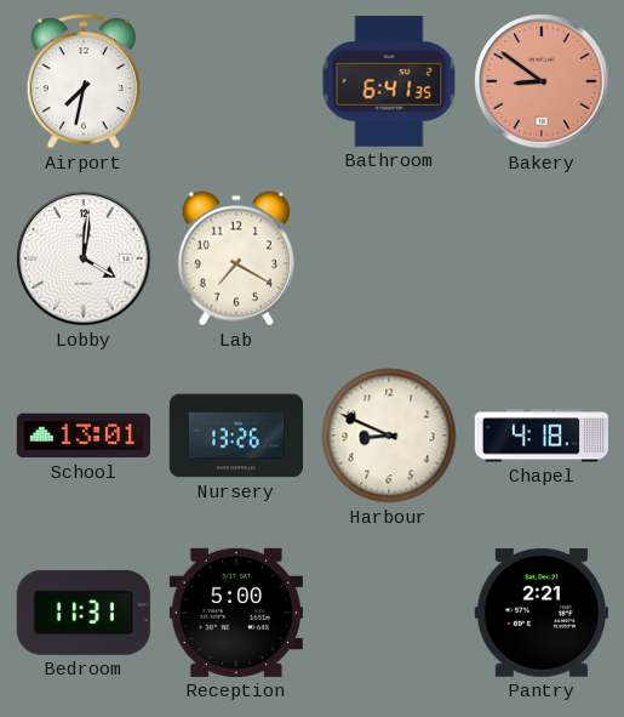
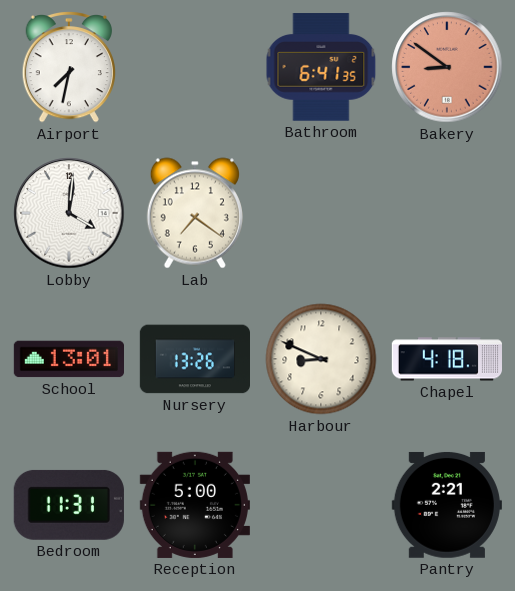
Lab: 7:20 -> 7:21
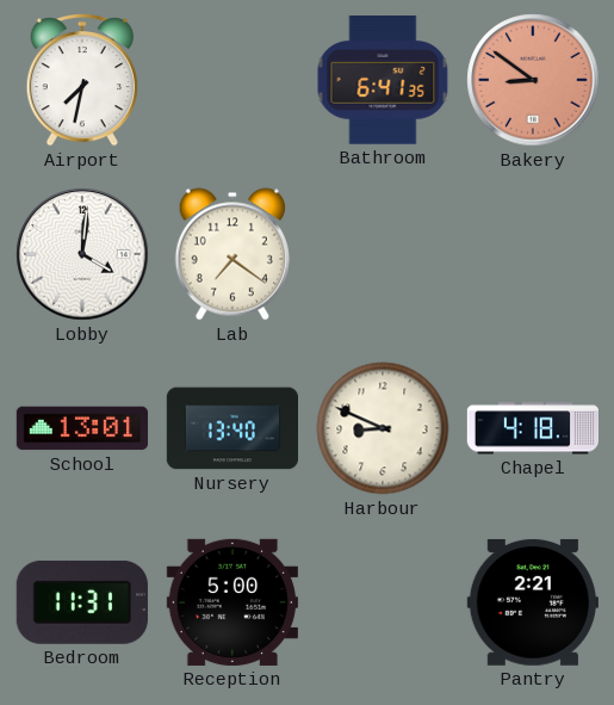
Nursery: 13:26 -> 13:40
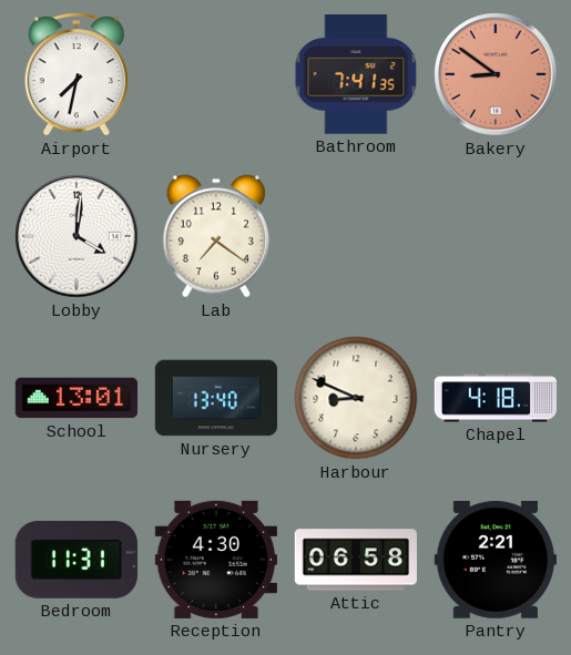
Bathroom: 6:41 -> 7:41
Reception: 5:00 -> 4:30
Attic: none -> 06:58
